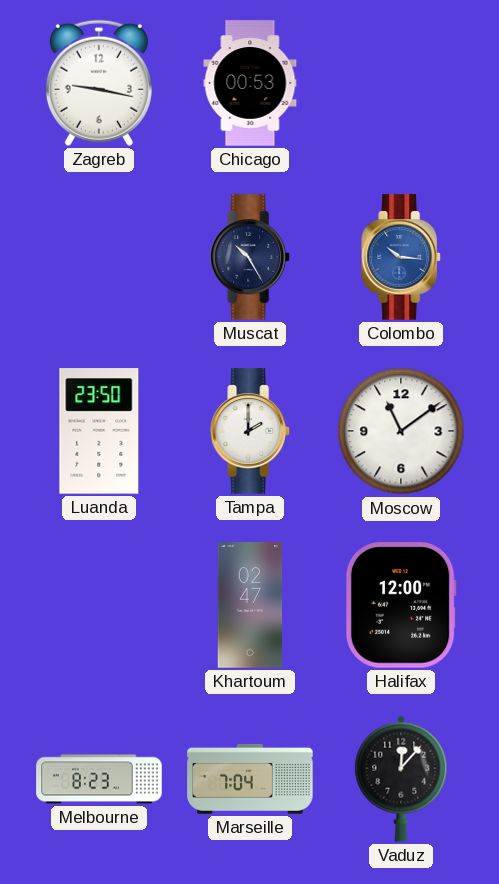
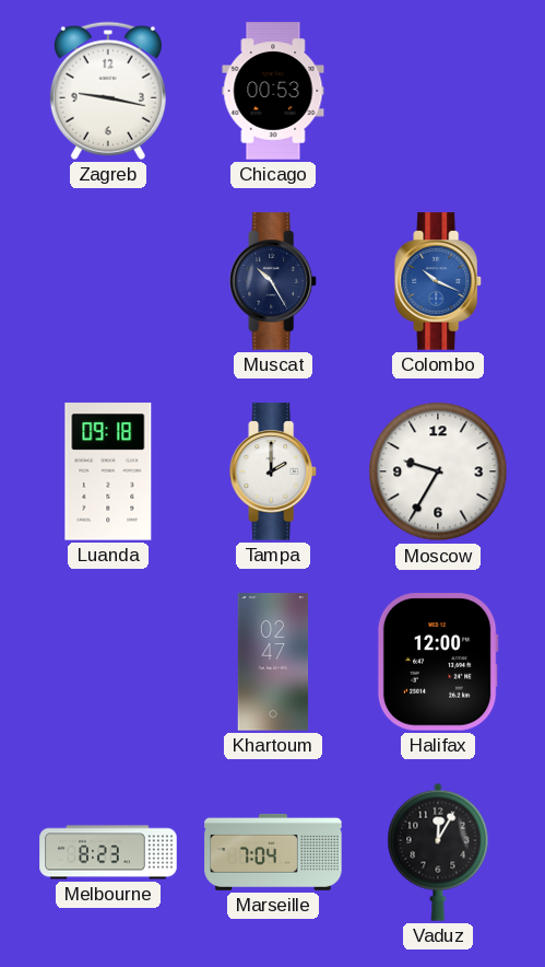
Colombo: 10:16 -> 10:19
Luanda: 23:50 -> 09:18
Moscow: 11:09 -> 9:35
Vaduz: 12:07 -> 12:05
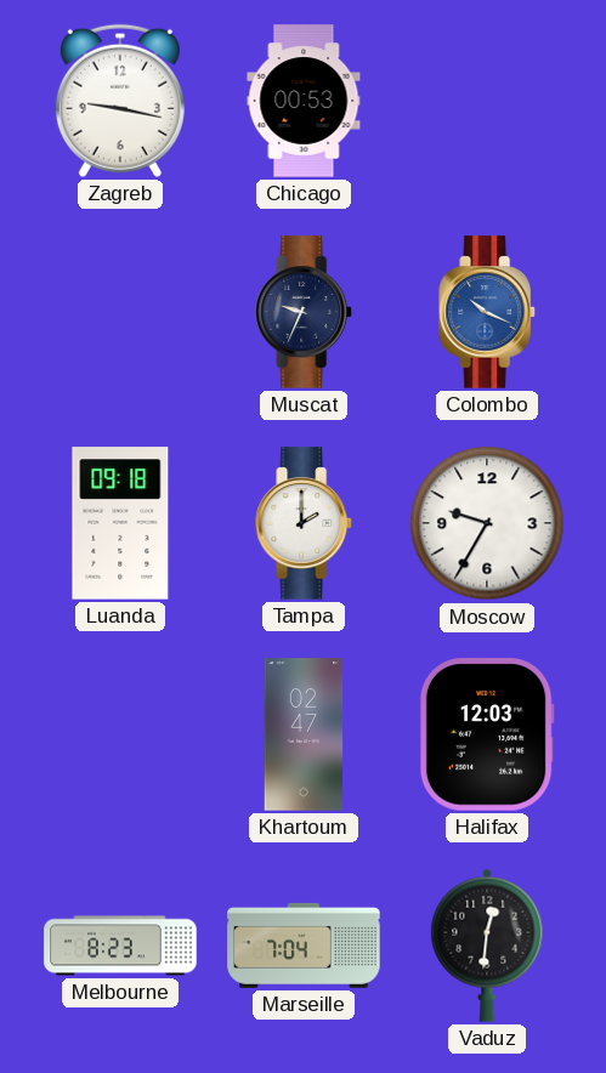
Muscat: 10:25 -> 9:34
Halifax: 12:00 -> 12:03
Vaduz: 12:05 -> 12:31
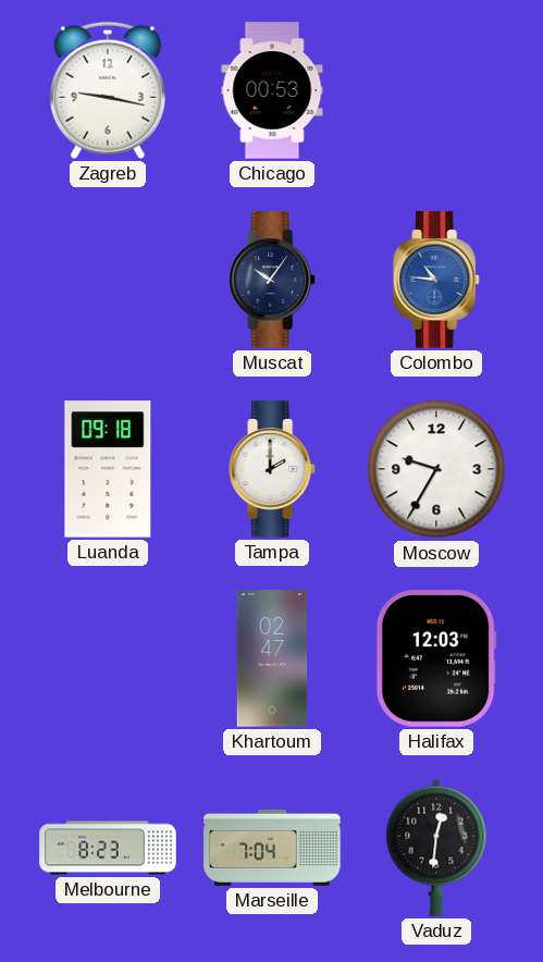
Muscat: 9:34 -> 10:06
Colombo: 10:19 -> 10:46
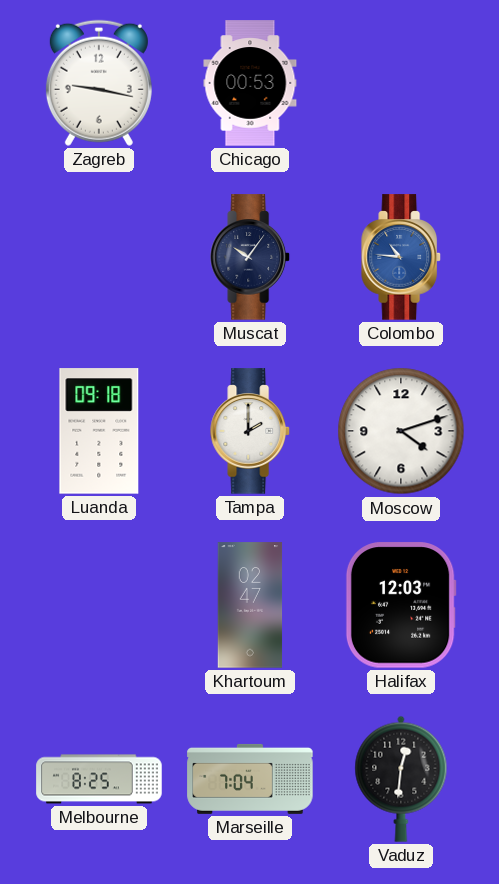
Moscow: 9:35 -> 4:12
Melbourne: 8:23 -> 8:25
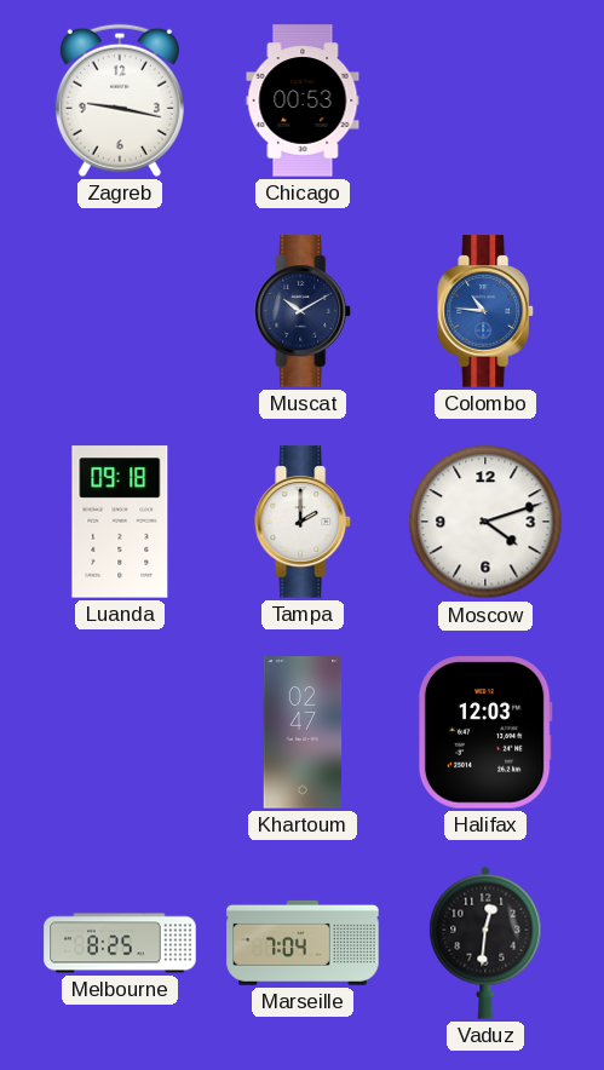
Muscat: 10:06 -> 10:10
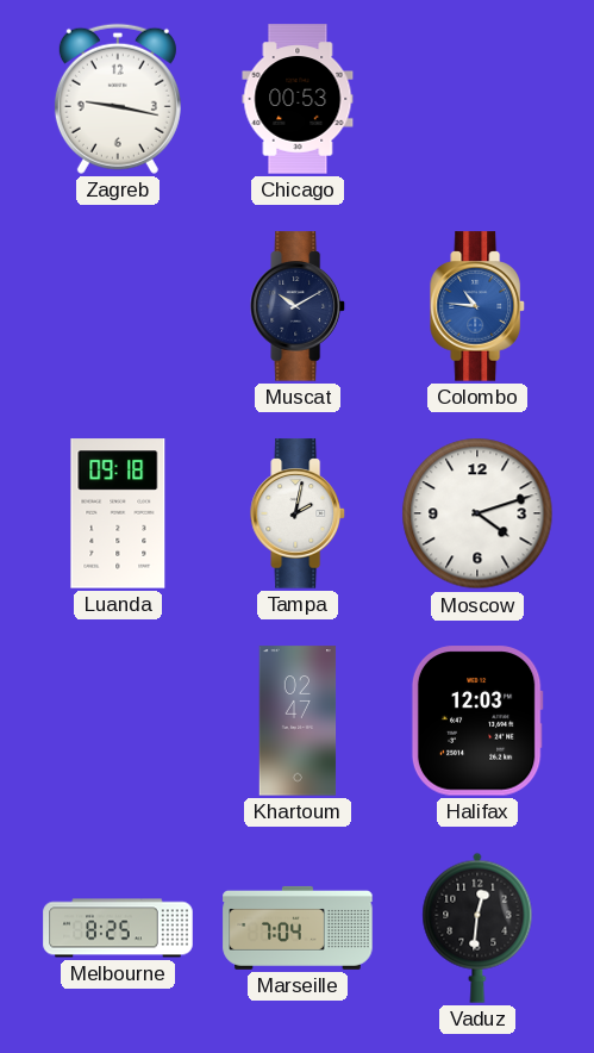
Tampa: 2:00 -> 2:02
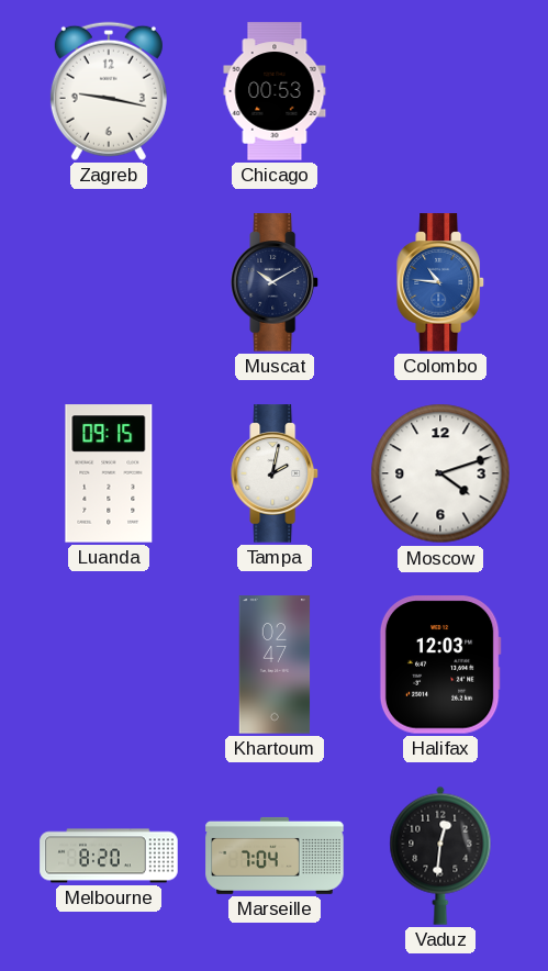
Luanda: 09:18 -> 09:15
Melbourne: 8:25 -> 8:20
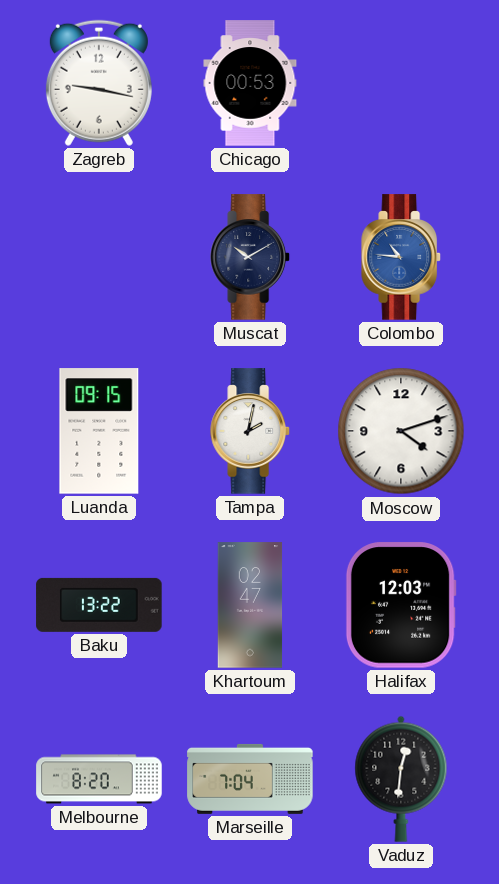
Baku: none -> 13:22
